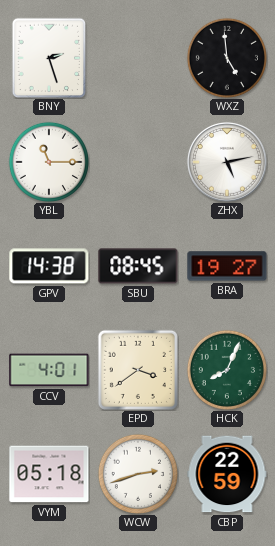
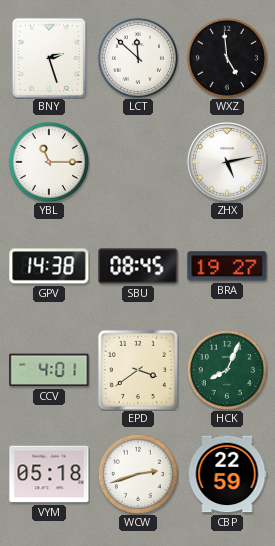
LCT: none -> 11:52
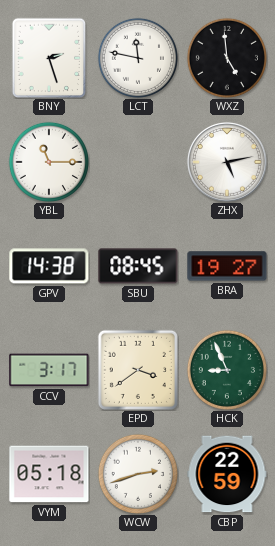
LCT: 11:52 -> 11:47
CCV: 4:01 -> 3:17
HCK: 8:04 -> 8:56
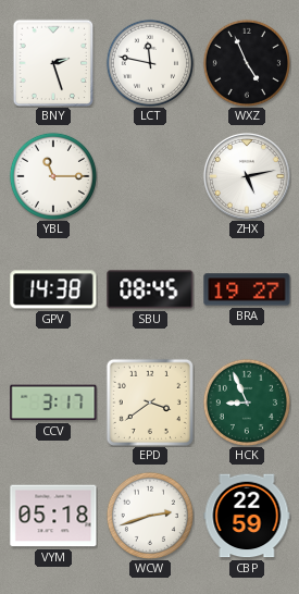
WXZ: 4:59 -> 4:56
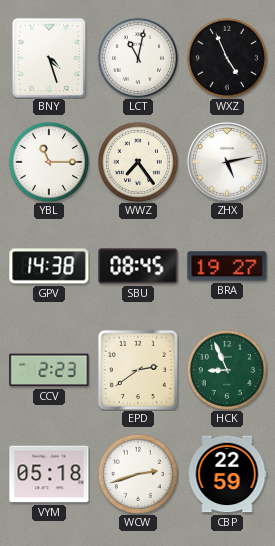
BNY: 2:27 -> 4:27
LCT: 11:47 -> 11:02
WWZ: none -> 7:24
CCV: 3:17 -> 2:23
EPD: 3:39 -> 2:39
